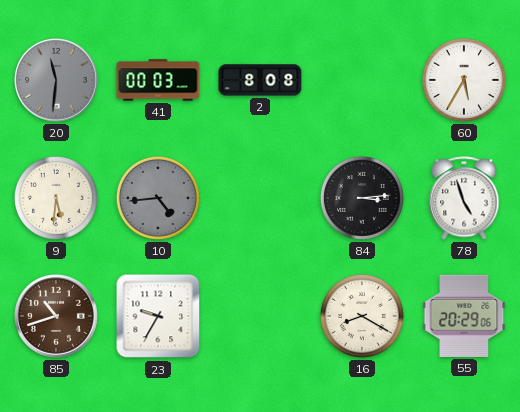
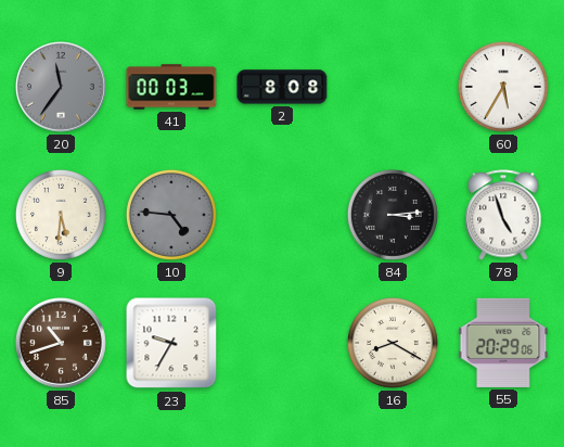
20: 11:31 -> 11:36
10: 4:44 -> 4:46
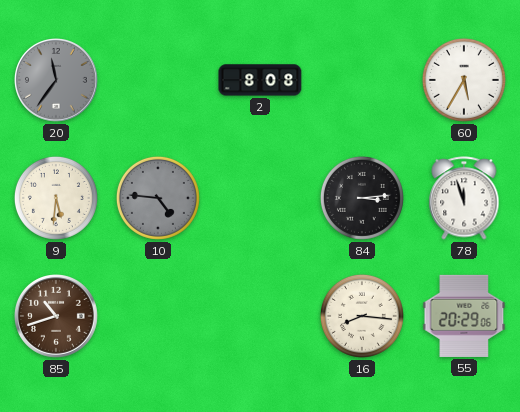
41: 00:03 -> none
78: 4:57 -> 11:57
23: 9:35 -> none
16: 8:20 -> 8:16
